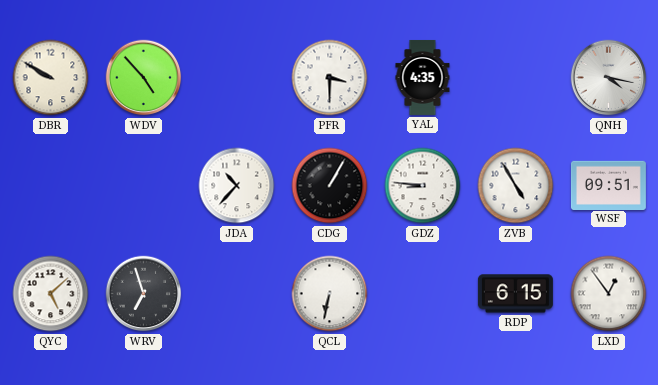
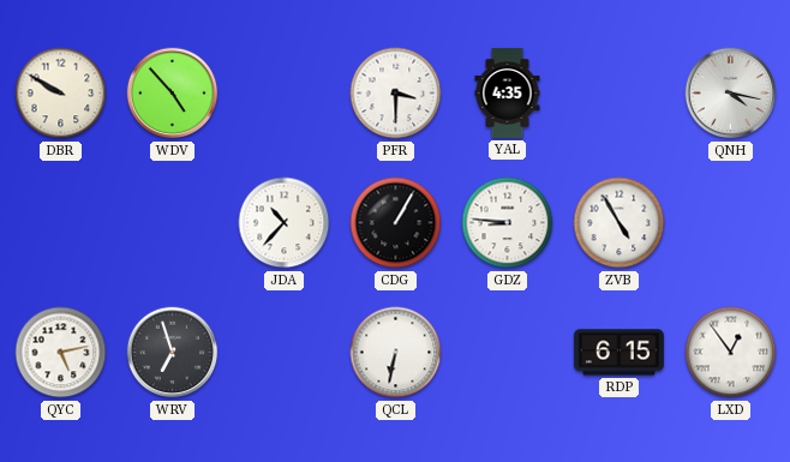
WSF: 09:51 -> none
QYC: 5:08 -> 5:13
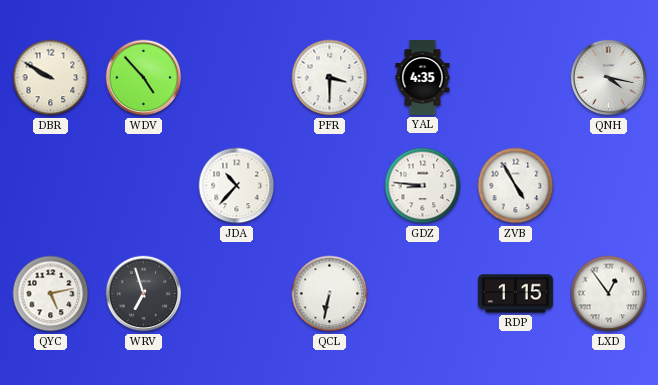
CDG: 1:05 -> none
RDP: 6:15 -> 1:15
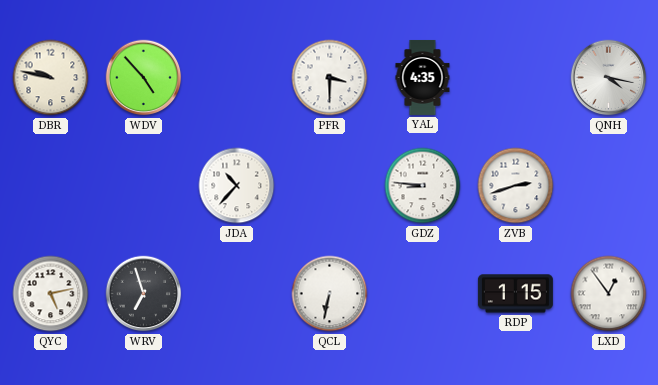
DBR: 9:50 -> 9:47
ZVB: 4:55 -> 2:42
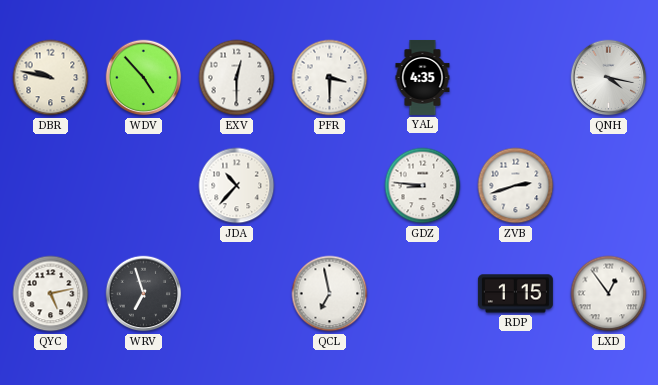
EXV: none -> 12:30
QCL: 6:32 -> 6:58
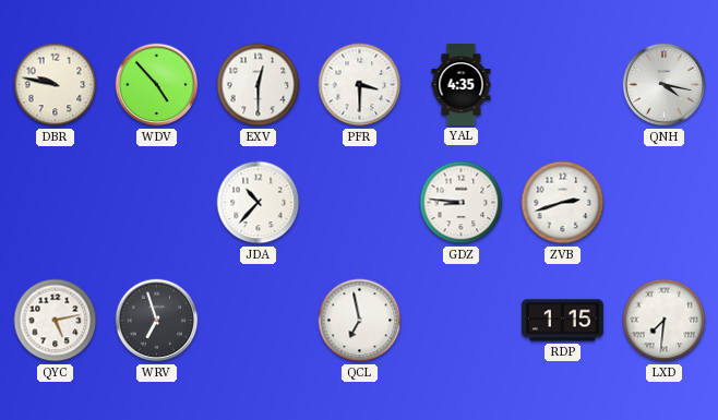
LXD: 12:54 -> 7:31
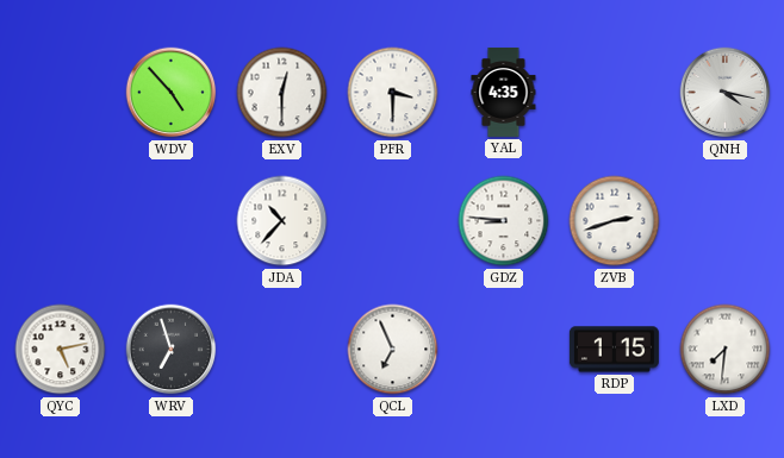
DBR: 9:47 -> none
QCL: 6:58 -> 6:56
